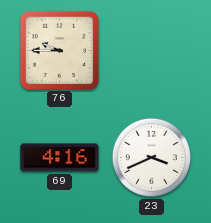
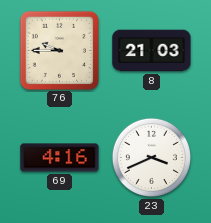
8: none -> 21:03
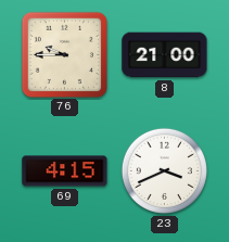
8: 21:03 -> 21:00
69: 4:16 -> 4:15
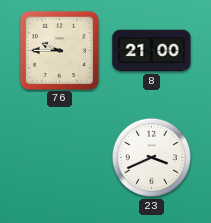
69: 4:15 -> none
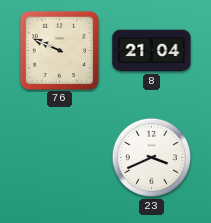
76: 9:45 -> 9:49
8: 21:00 -> 21:04
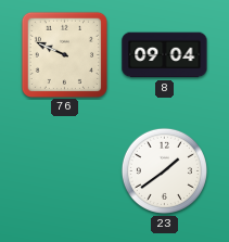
8: 21:04 -> 09:04
23: 3:41 -> 1:39
